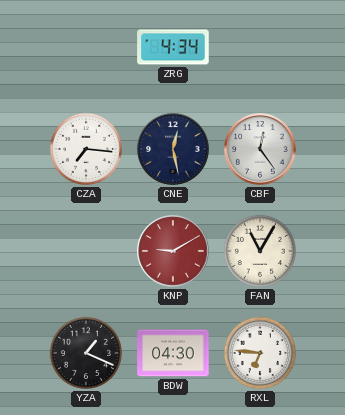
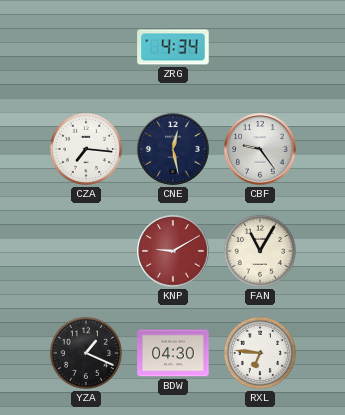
CBF: 12:24 -> 9:24
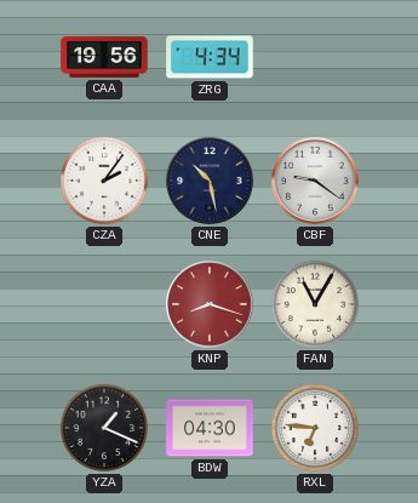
CAA: none -> 19:56
CZA: 7:16 -> 2:06
CNE: 12:28 -> 10:28
CBF: 9:24 -> 9:21
KNP: 9:10 -> 8:18
